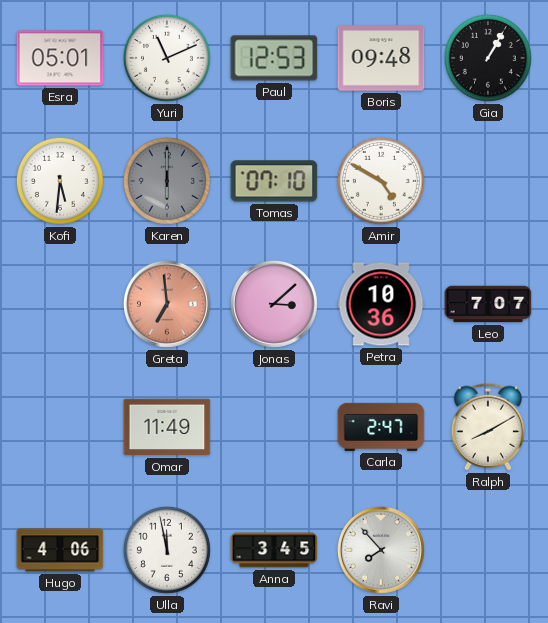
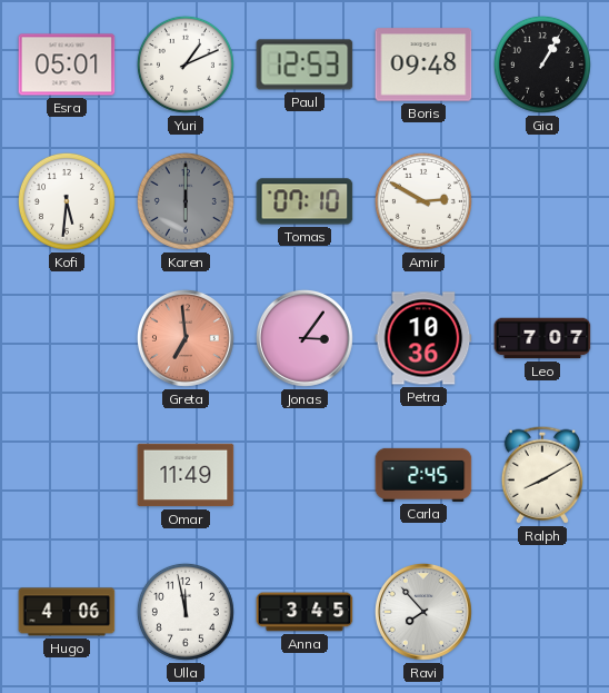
Yuri: 11:11 -> 1:11
Amir: 4:50 -> 2:50
Jonas: 3:08 -> 3:06
Carla: 2:47 -> 2:45
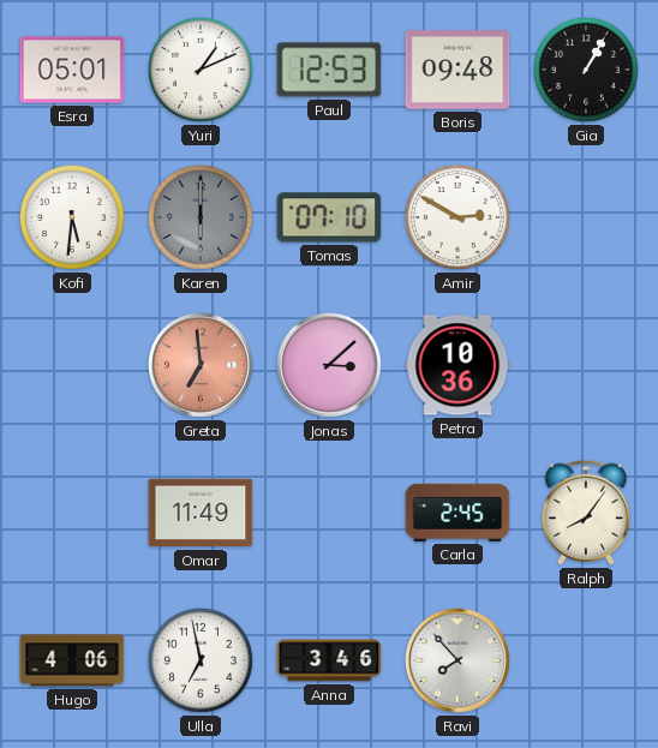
Jonas: 3:06 -> 3:08
Leo: 7:07 -> none
Ralph: 8:10 -> 8:06
Ulla: 11:58 -> 6:58
Anna: 3:45 -> 3:46
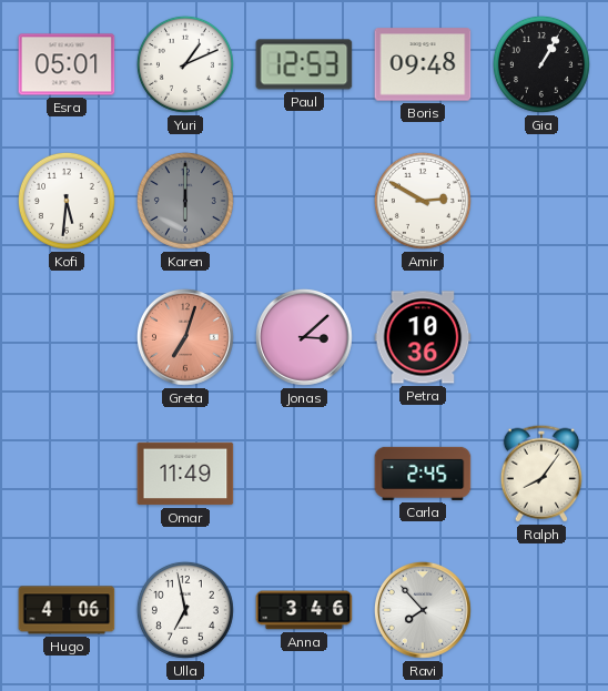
Tomas: 07:10 -> none
Greta: 6:59 -> 7:03
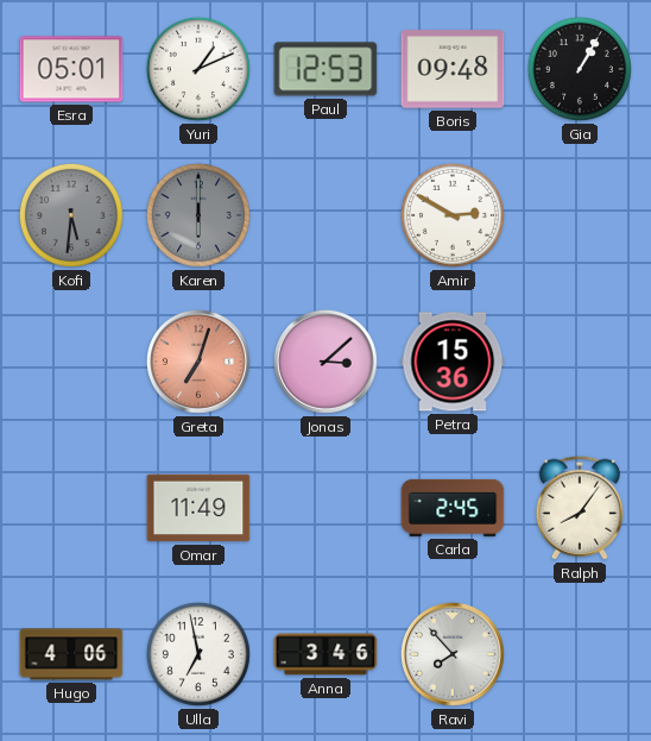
Kofi dial: white -> grey
Petra: 10:36 -> 15:36
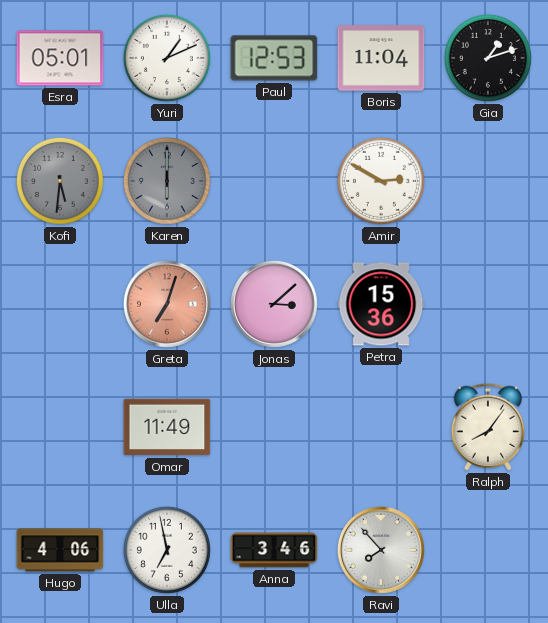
Boris: 09:48 -> 11:04
Gia: 1:05 -> 1:12
Carla: 2:45 -> none
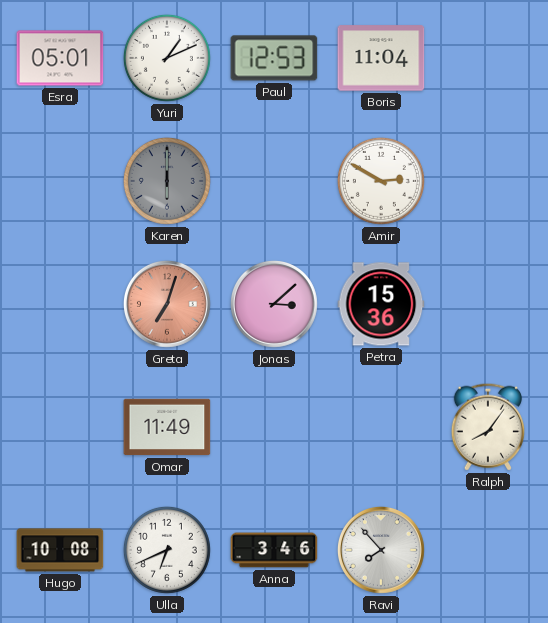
Gia: 1:12 -> none
Kofi: 5:31 -> none
Hugo: 4:06 -> 10:08
Ulla: 6:58 -> 6:41
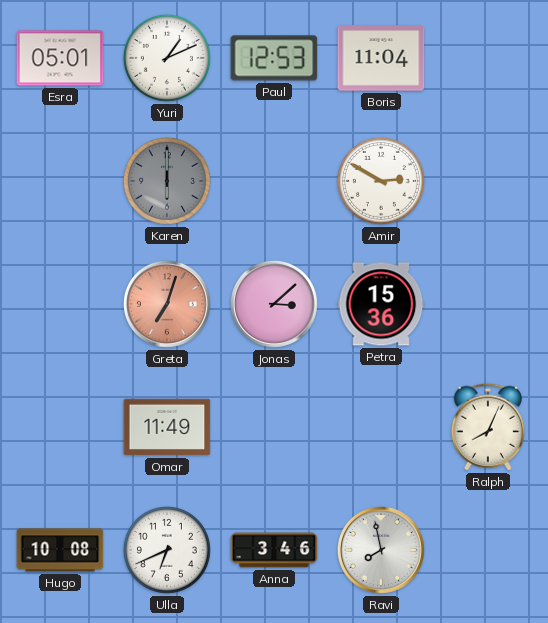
Ralph: 8:06 -> 8:04
Ravi: 7:53 -> 7:58
